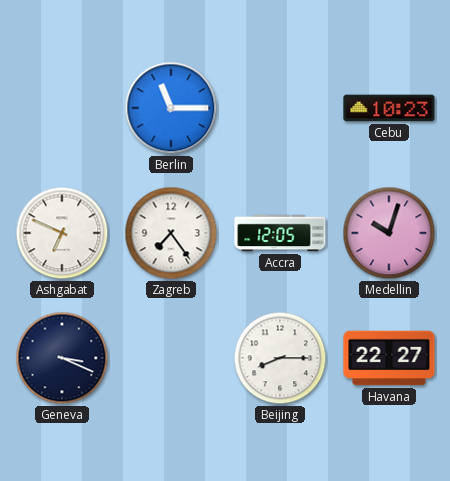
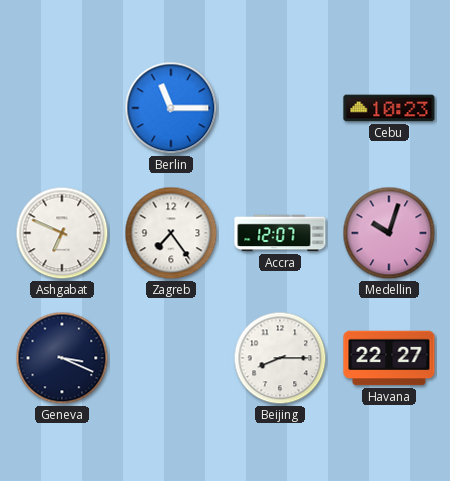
Accra: 12:05 -> 12:07
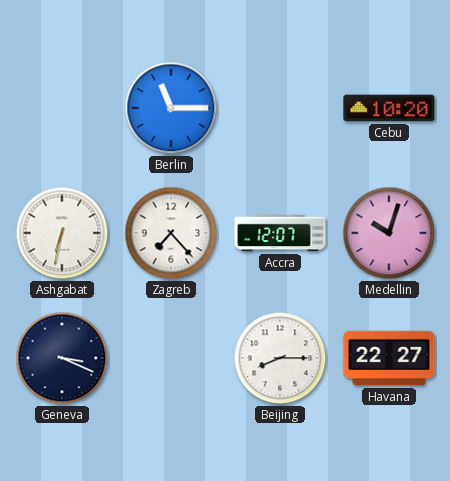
Cebu: 10:23 -> 10:20
Ashgabat: 6:49 -> 6:32
Zagreb: 7:24 -> 7:23
